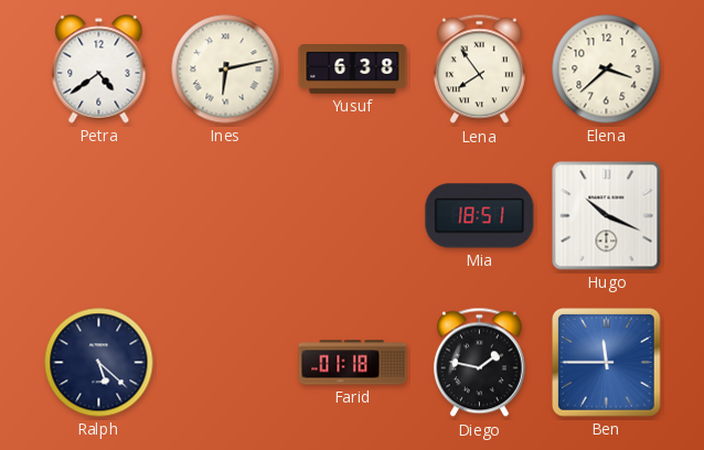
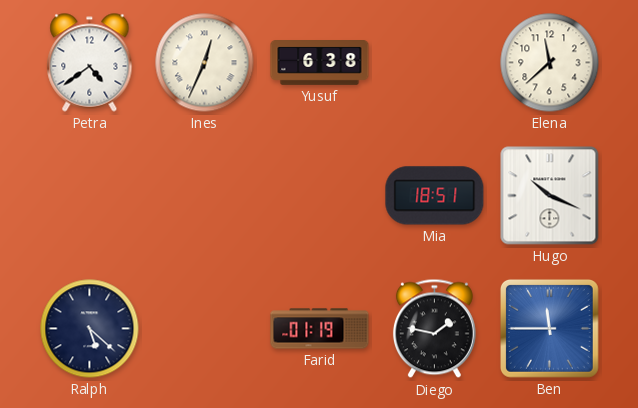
Ines: 6:13 -> 12:34
Lena: 7:54 -> none
Elena: 3:38 -> 11:38
Farid: 01:18 -> 01:19
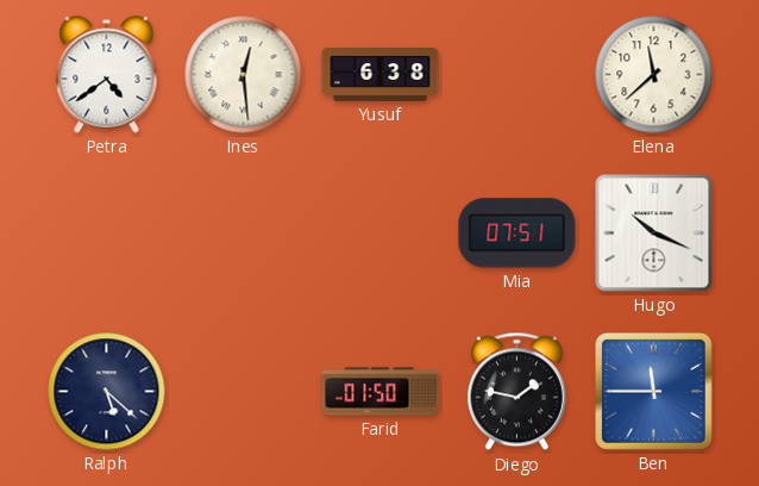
Ines: 12:34 -> 12:29
Mia: 18:51 -> 07:51
Farid: 01:19 -> 01:50
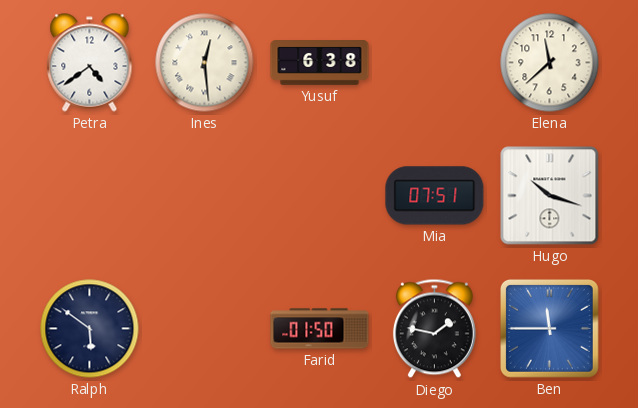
Hugo: 10:19 -> 10:18
Ralph: 5:22 -> 5:51
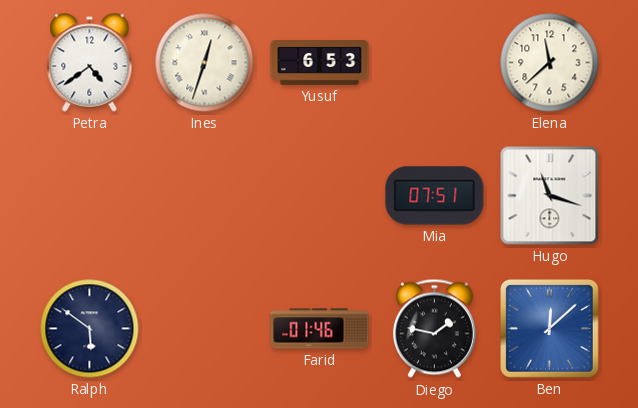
Ines: 12:29 -> 12:33
Yusuf: 6:38 -> 6:53
Hugo: 10:18 -> 11:18
Farid: 01:50 -> 01:46
Ben: 11:45 -> 12:08
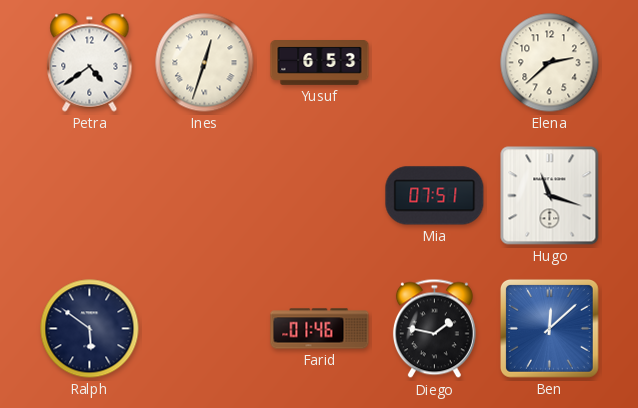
Elena: 11:38 -> 2:38
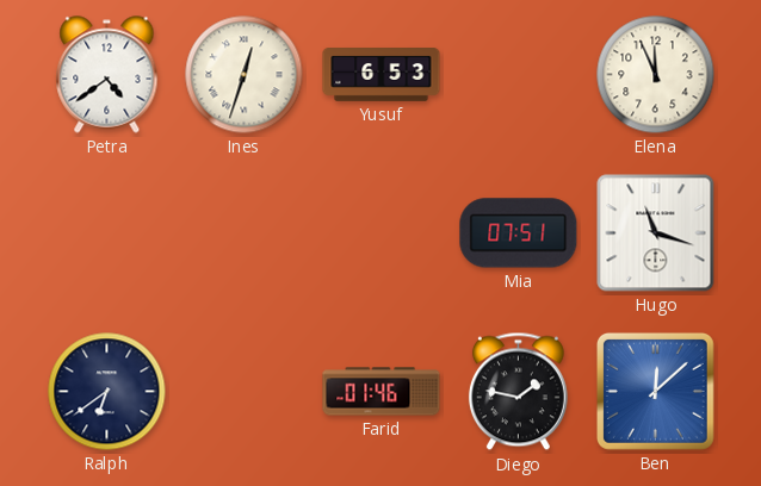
Elena: 2:38 -> 11:56
Ralph: 5:51 -> 6:39
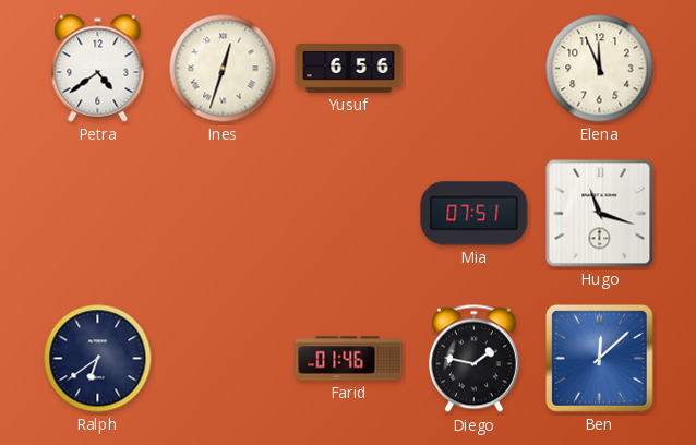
Yusuf: 6:53 -> 6:56
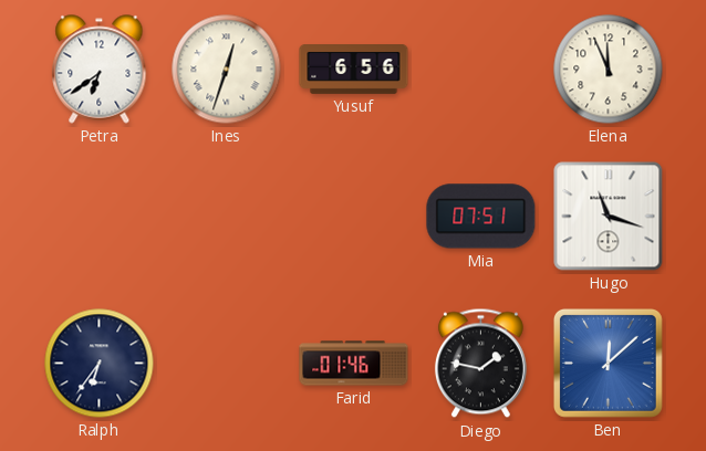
Petra: 4:39 -> 6:39
Ralph: 6:39 -> 6:36
